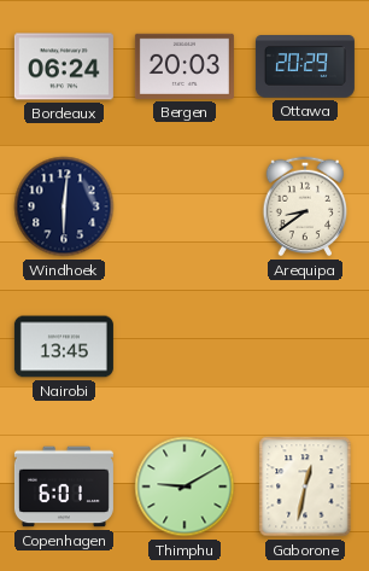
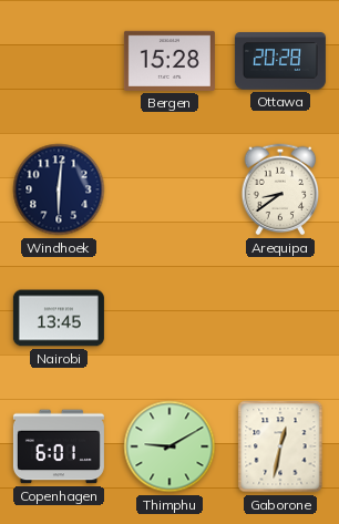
Bordeaux: 06:24 -> none
Bergen: 20:03 -> 15:28
Ottawa: 20:29 -> 20:28
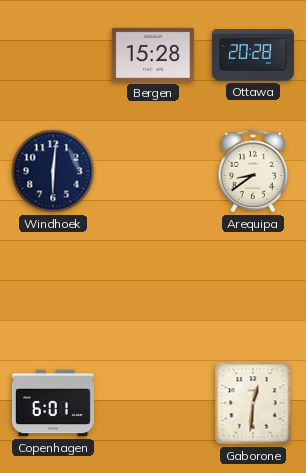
Nairobi: 13:45 -> none
Thimphu: 9:10 -> none
Gaborone: 12:32 -> 12:31
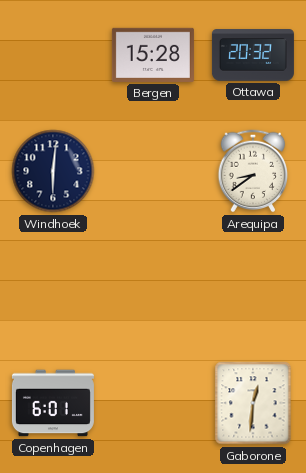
Ottawa: 20:28 -> 20:32
